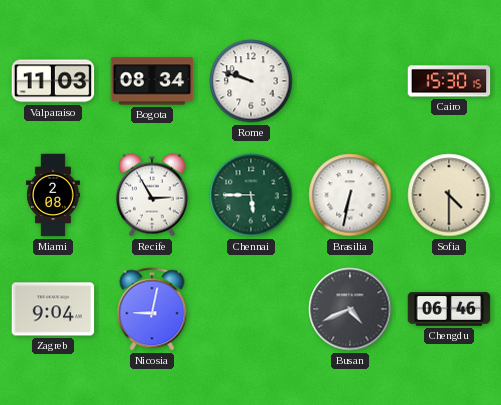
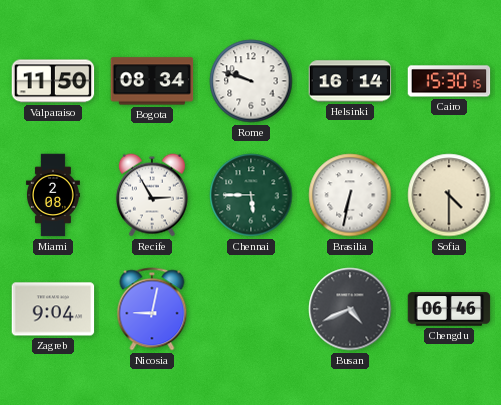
Valparaiso: 11:03 -> 11:50
Helsinki: none -> 16:14
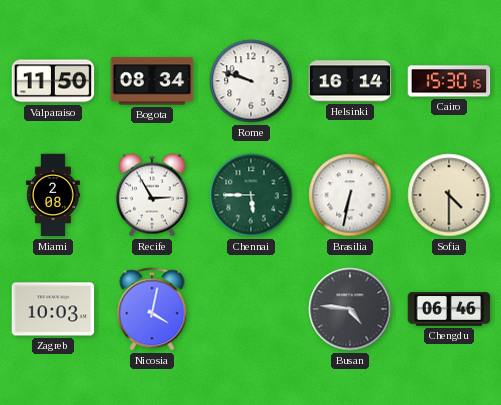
Zagreb: 9:04 -> 10:03
Nicosia: 9:02 -> 4:02
Busan: 4:41 -> 4:46
